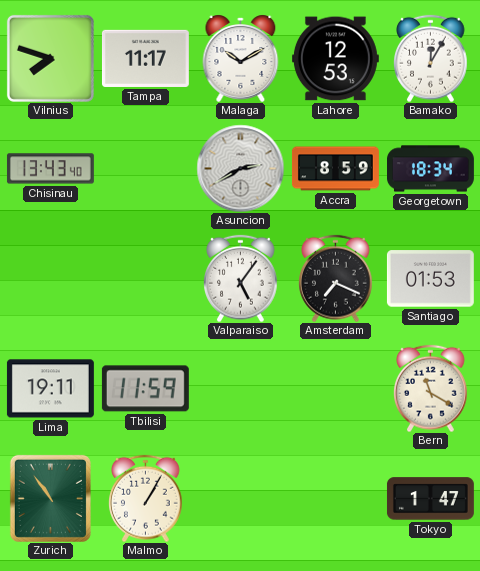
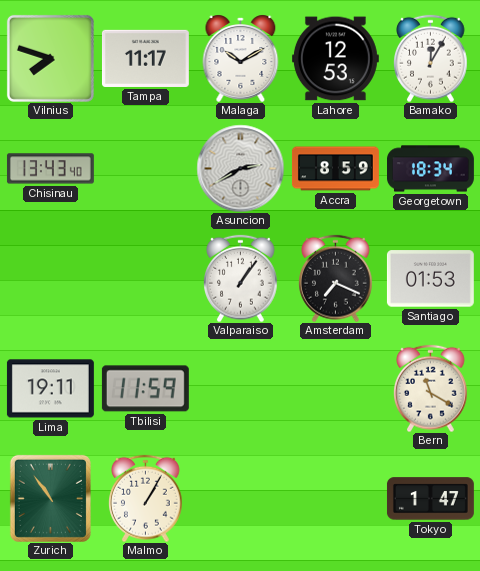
Valparaiso: 5:06 -> 1:06
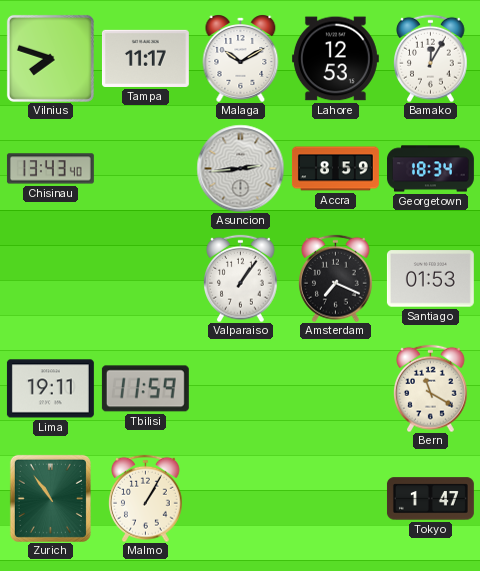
Asuncion: 2:40 -> 2:44
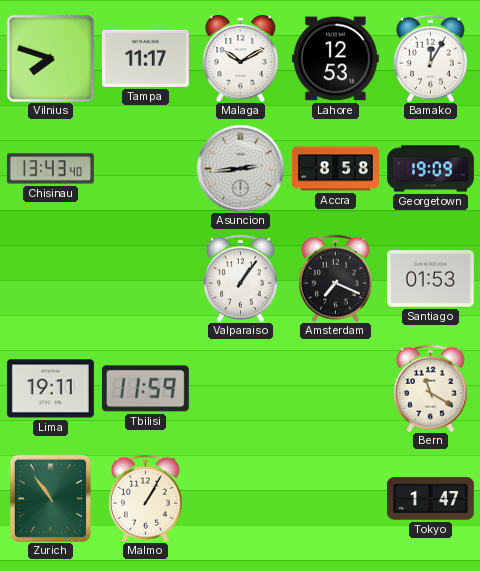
Accra: 8:59 -> 8:58
Georgetown: 18:34 -> 19:09
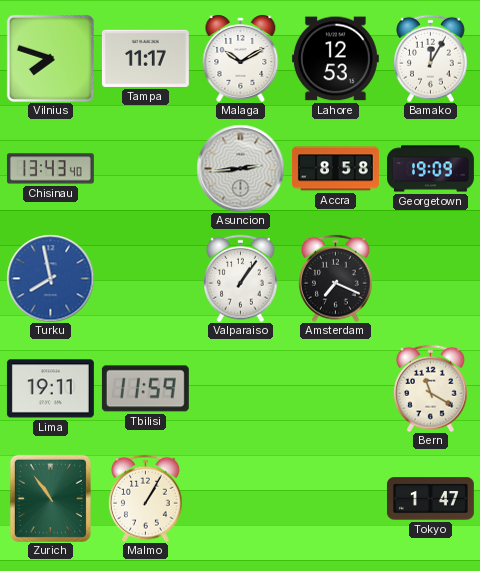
Turku: none -> 7:58
Santiago: 01:53 -> none
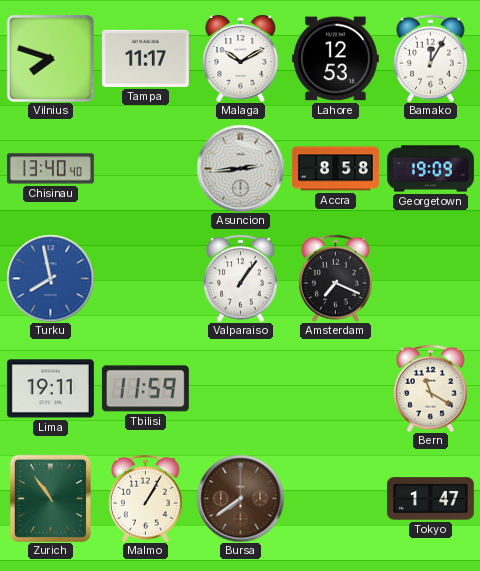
Chisinau: 13:43 -> 13:40
Bursa: none -> 7:39
